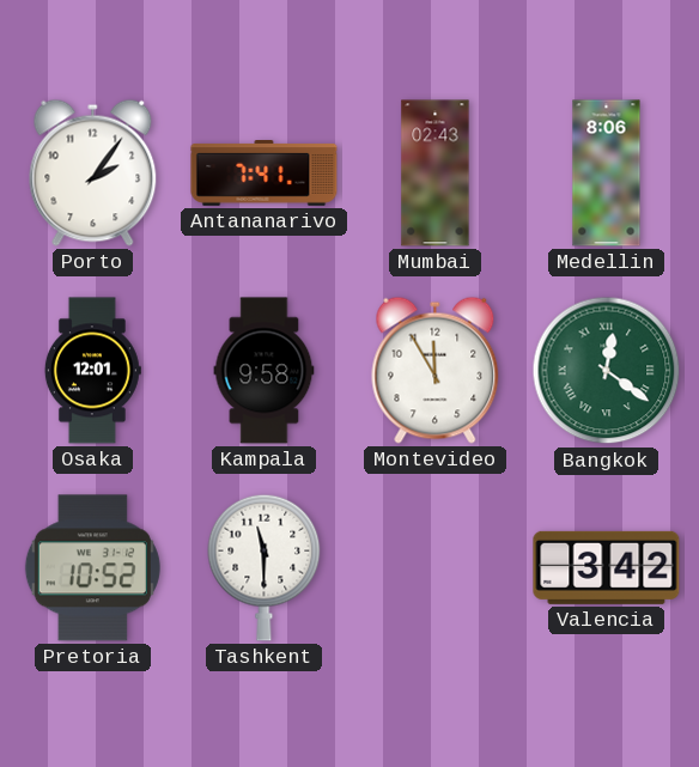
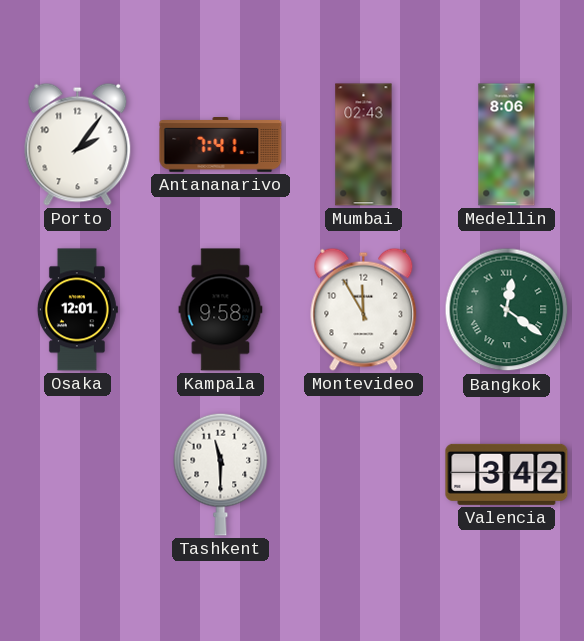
Pretoria: 10:52 -> none
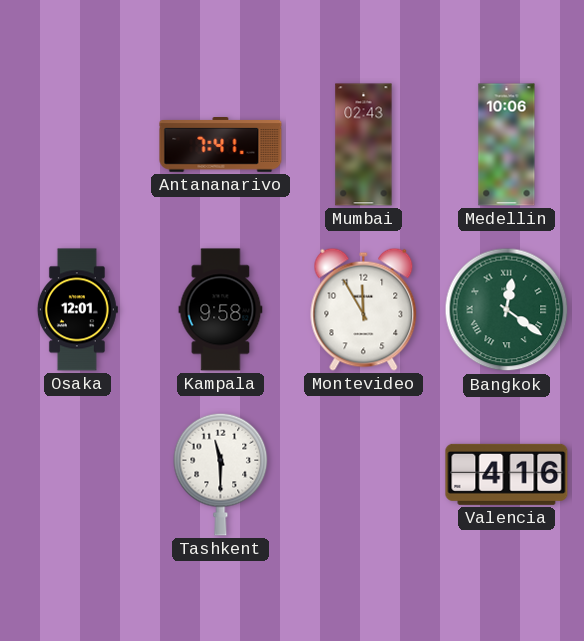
Porto: 2:06 -> none
Medellin: 8:06 -> 10:06
Valencia: 3:42 -> 4:16
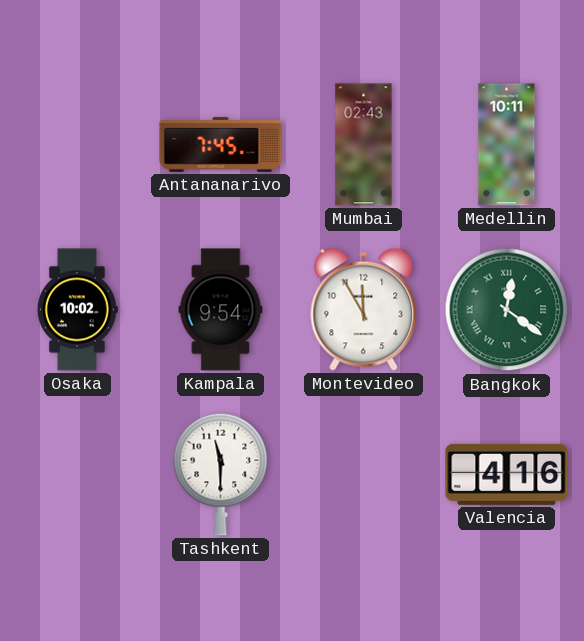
Antananarivo: 7:41 -> 7:45
Medellin: 10:06 -> 10:11
Osaka: 12:01 -> 10:02
Kampala: 9:58 -> 9:54
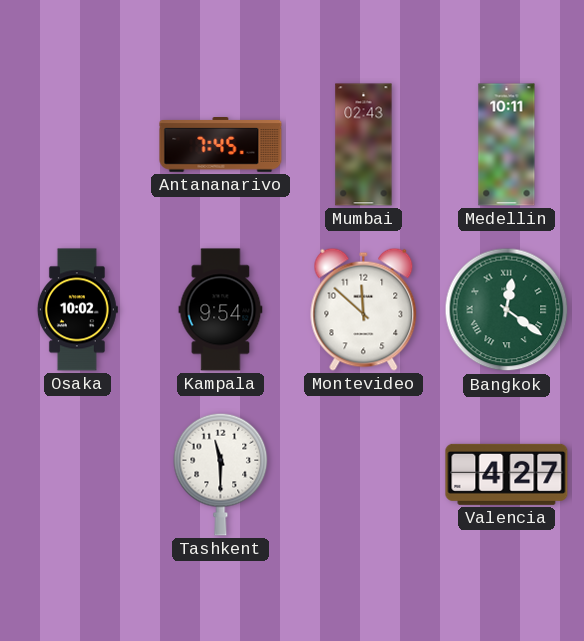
Montevideo: 11:55 -> 11:52
Valencia: 4:16 -> 4:27
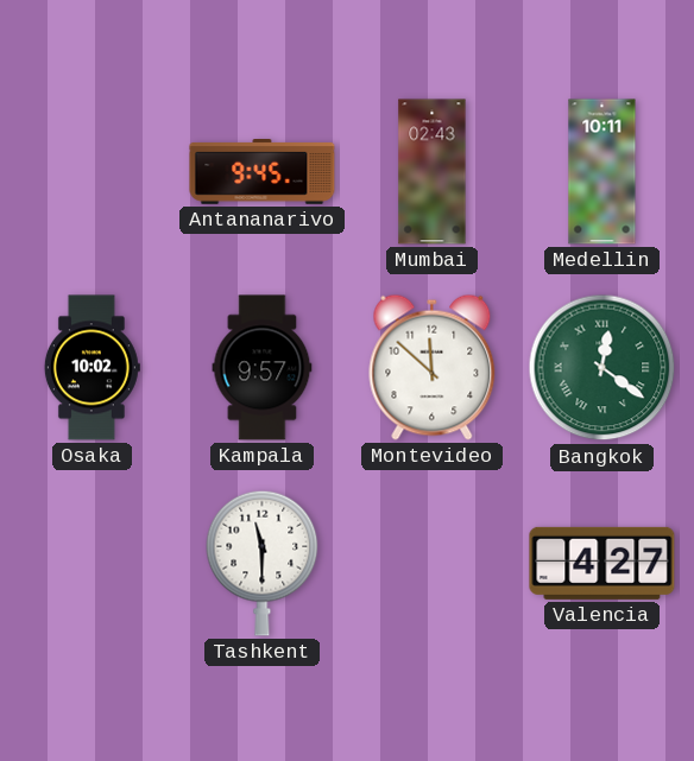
Antananarivo: 7:45 -> 9:45
Kampala: 9:54 -> 9:57
